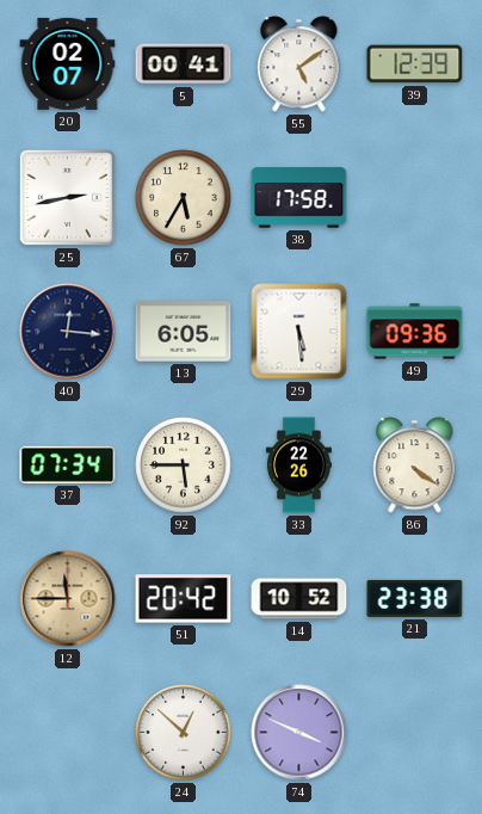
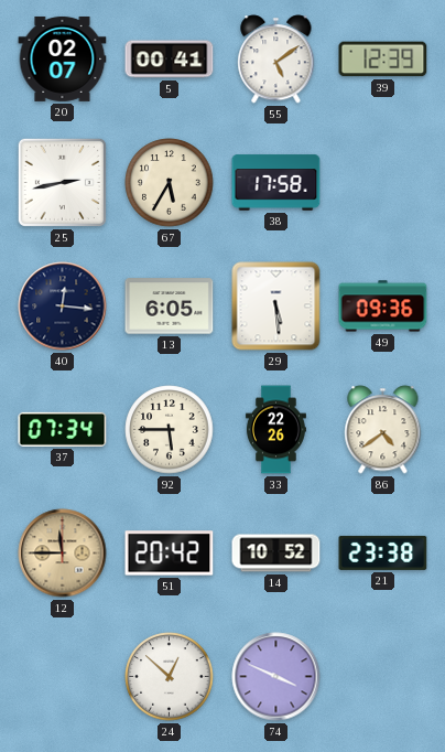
86: 4:21 -> 4:39
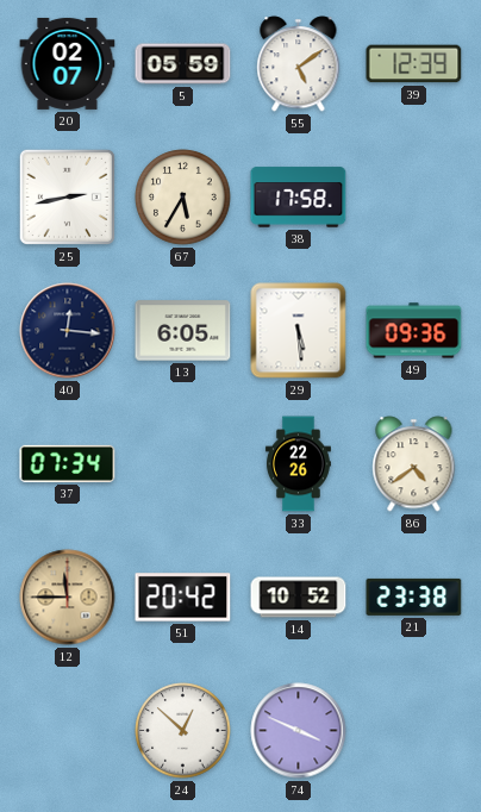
5: 00:41 -> 05:59
92: 5:45 -> none
